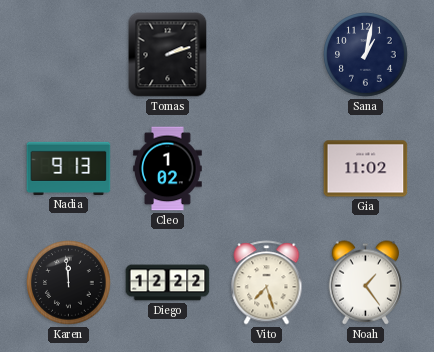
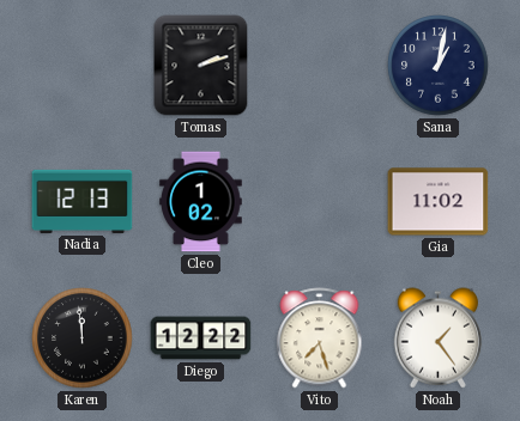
Nadia: 9:13 -> 12:13
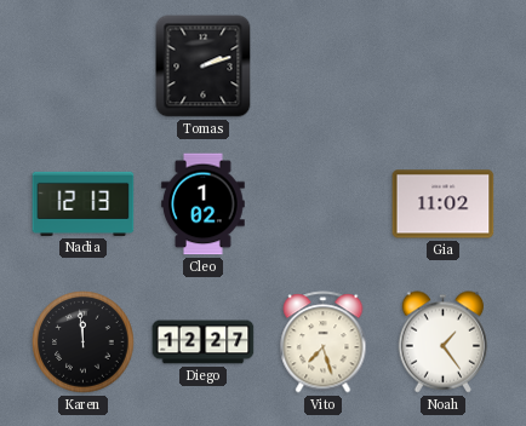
Sana: 1:02 -> none
Diego: 12:22 -> 12:27
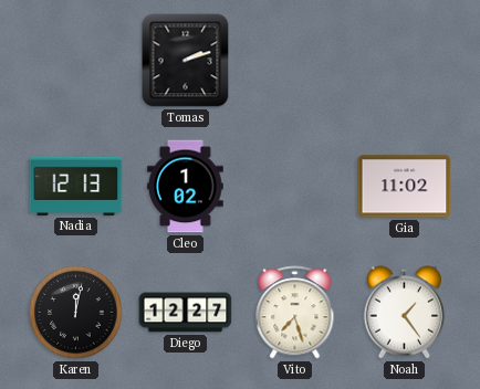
Karen: 11:59 -> 12:02
